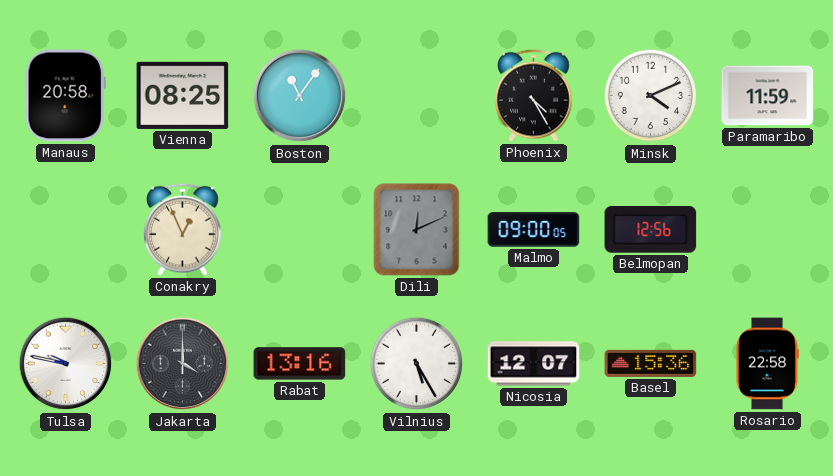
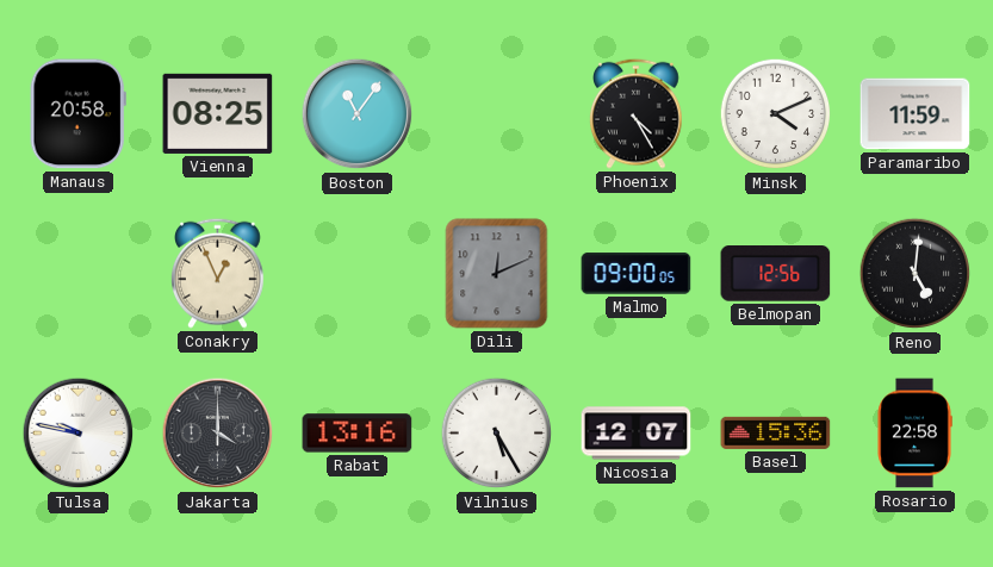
Reno: none -> 5:01
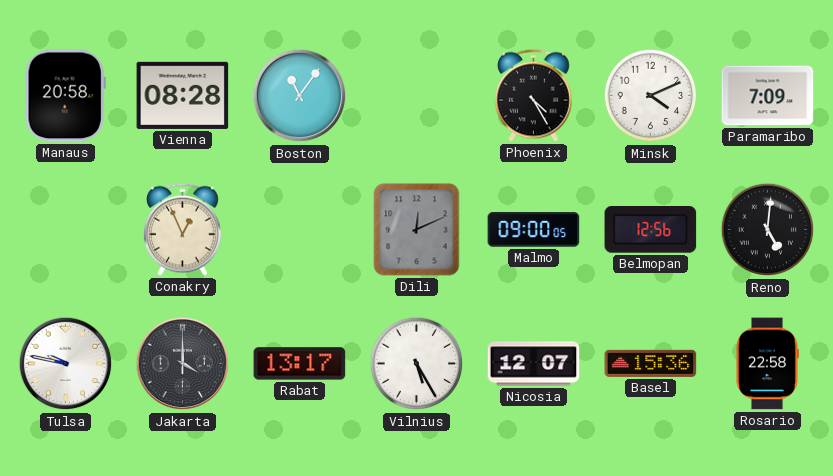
Vienna: 08:25 -> 08:28
Paramaribo: 11:59 -> 7:09
Rabat: 13:16 -> 13:17
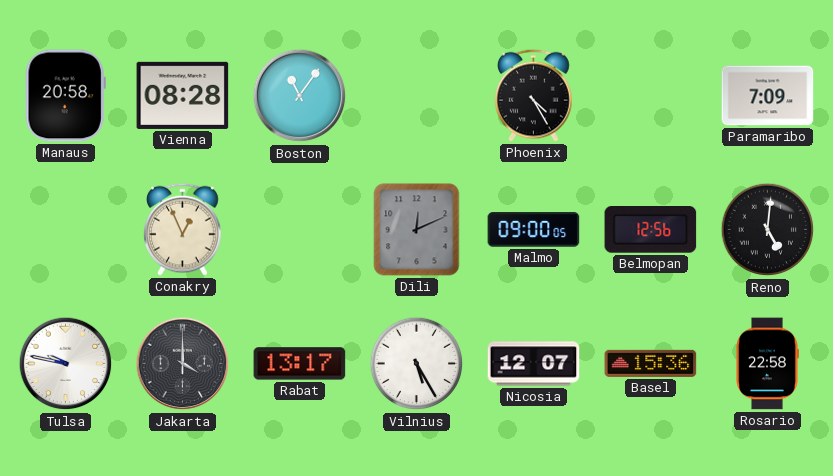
Minsk: 4:11 -> none
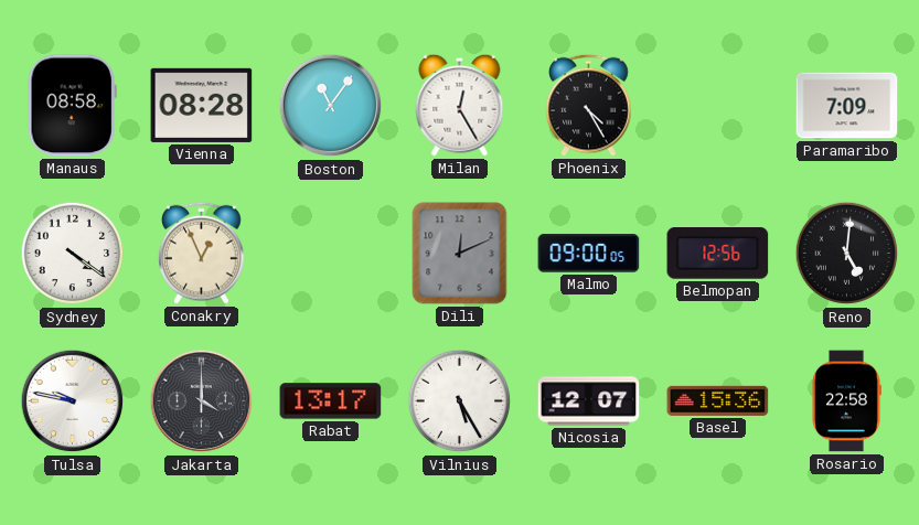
Manaus: 20:58 -> 08:58
Milan: none -> 12:25
Sydney: none -> 4:21
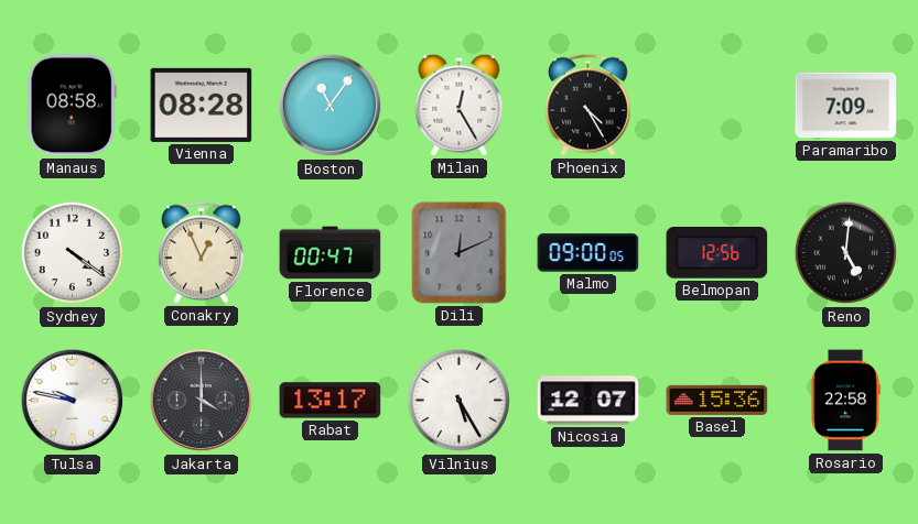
Florence: none -> 00:47
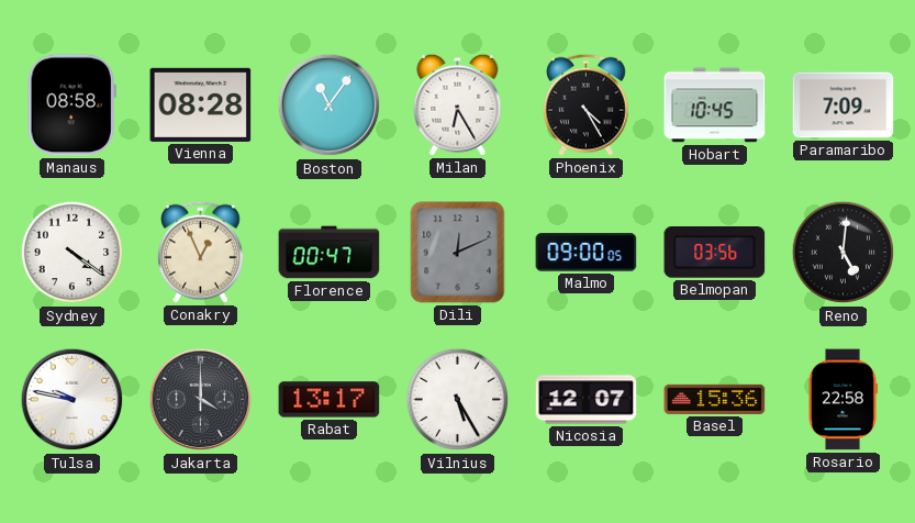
Milan: 12:25 -> 6:25
Hobart: none -> 10:45
Belmopan: 12:56 -> 03:56
